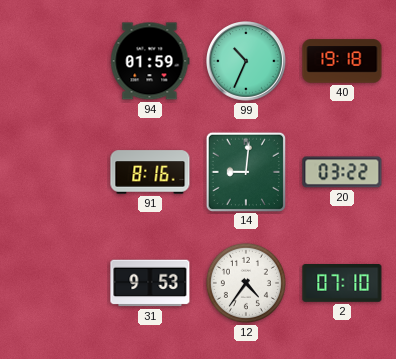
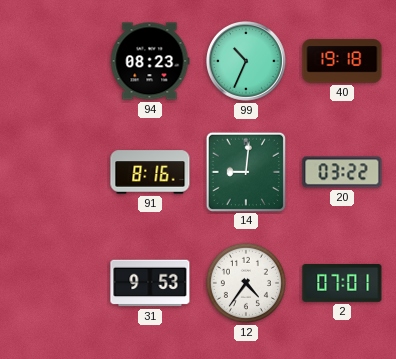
94: 01:59 -> 08:23
2: 07:10 -> 07:01
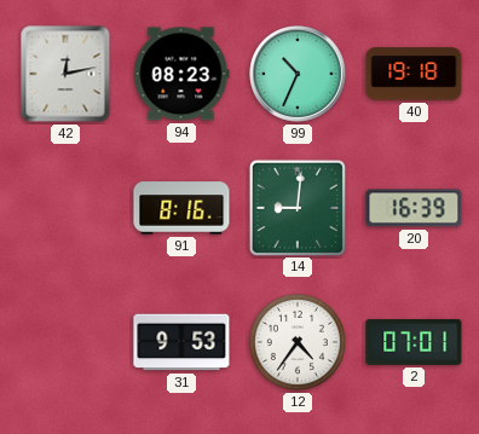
42: none -> 12:13
20: 03:22 -> 16:39
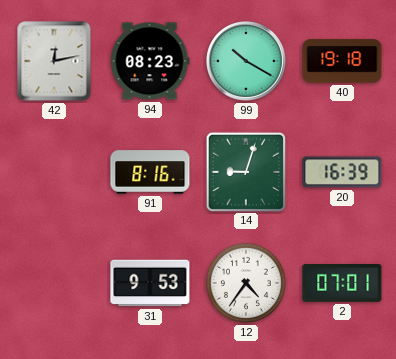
99: 10:34 -> 10:20
14: 9:01 -> 9:03
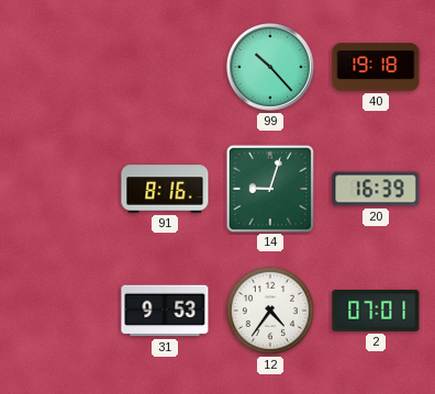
42: 12:13 -> none
94: 08:23 -> none
99: 10:20 -> 10:23
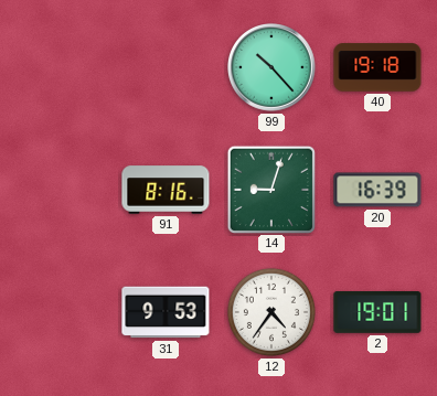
2: 07:01 -> 19:01
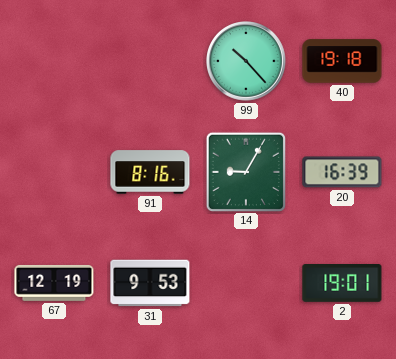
14: 9:03 -> 9:05
67: none -> 12:19
12: 4:36 -> none
